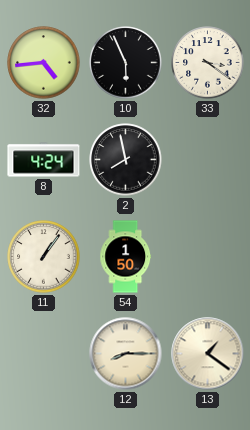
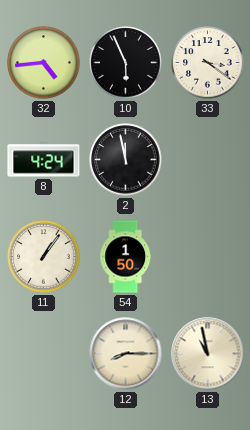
2: 7:58 -> 11:58
13: 1:21 -> 10:58
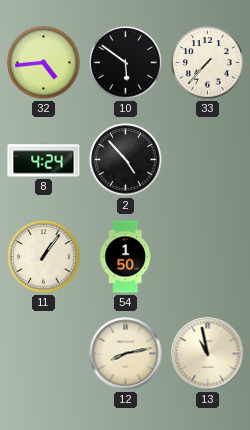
10: 5:56 -> 5:51
33: 3:21 -> 7:37
2: 11:58 -> 4:53
12: 8:15 -> 8:13
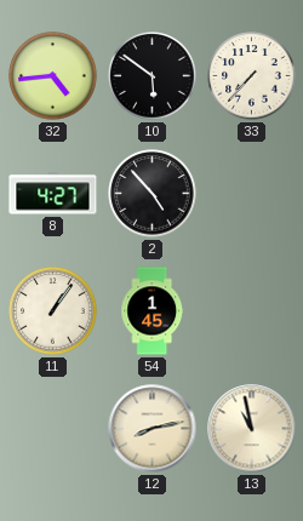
8: 4:24 -> 4:27
54: 1:50 -> 1:45
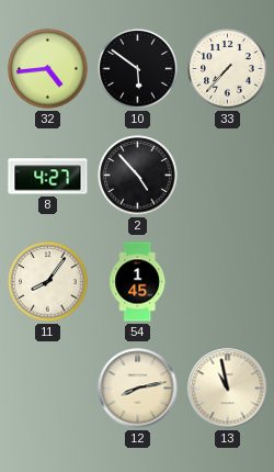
11: 1:06 -> 8:06
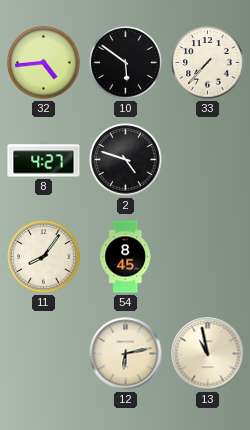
2: 4:53 -> 4:48
54: 1:45 -> 8:45
12: 8:13 -> 6:13
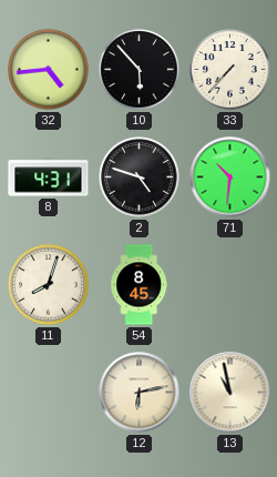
10: 5:51 -> 5:53
8: 4:27 -> 4:31
71: none -> 10:31
11: 8:06 -> 8:03
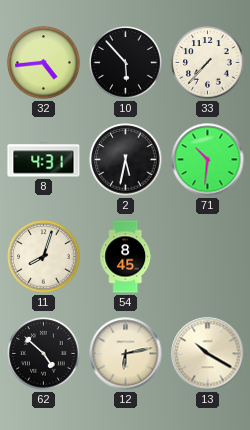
2: 4:48 -> 5:32
62: none -> 4:52
13: 10:58 -> 10:20
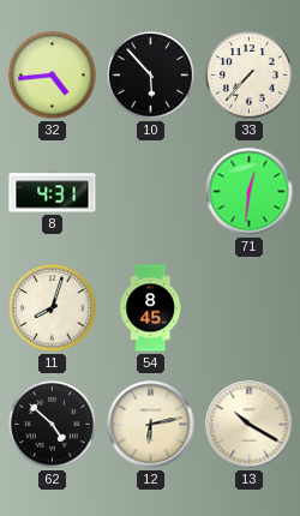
2: 5:32 -> none
71: 10:31 -> 12:31
